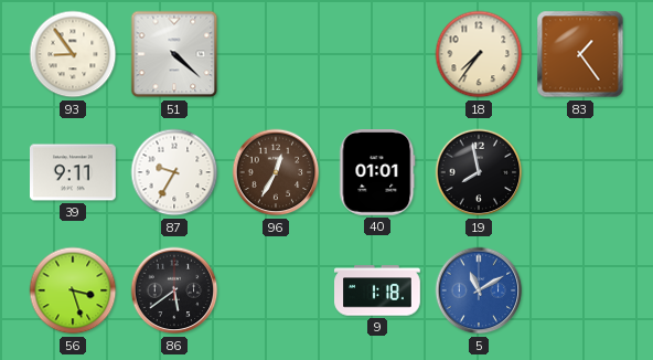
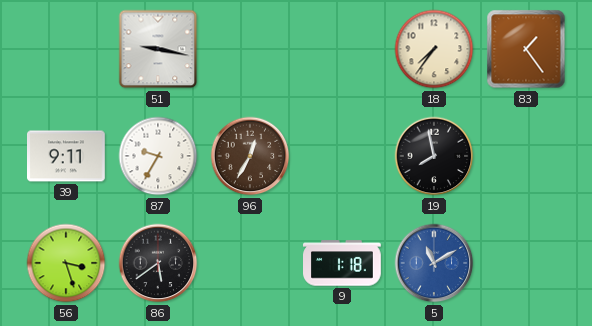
93: 8:54 -> none
51: 4:22 -> 9:17
40: 01:01 -> none
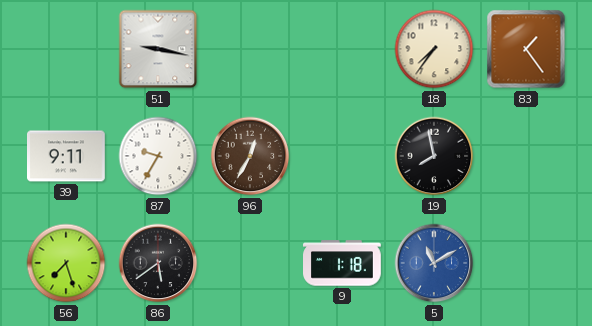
56: 3:27 -> 7:27
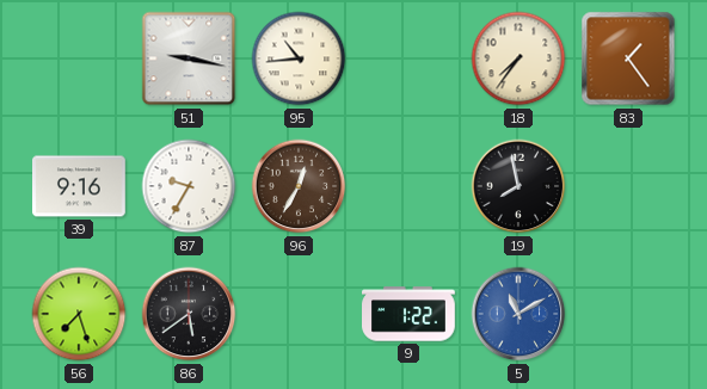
95: none -> 10:44
39: 9:11 -> 9:16
9: 1:18 -> 1:22
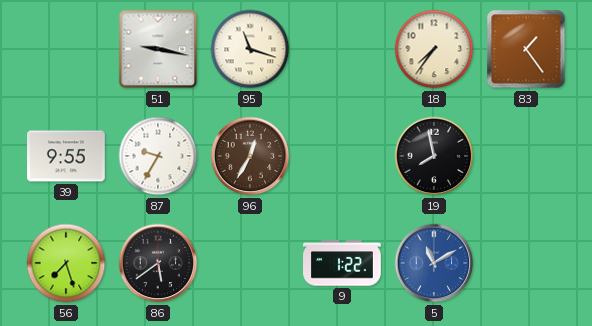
95: 10:44 -> 11:18
39: 9:16 -> 9:55
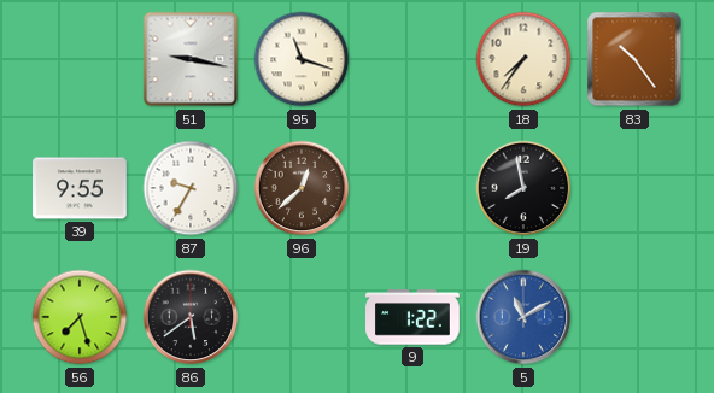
83: 1:24 -> 10:24
96: 12:35 -> 12:38
